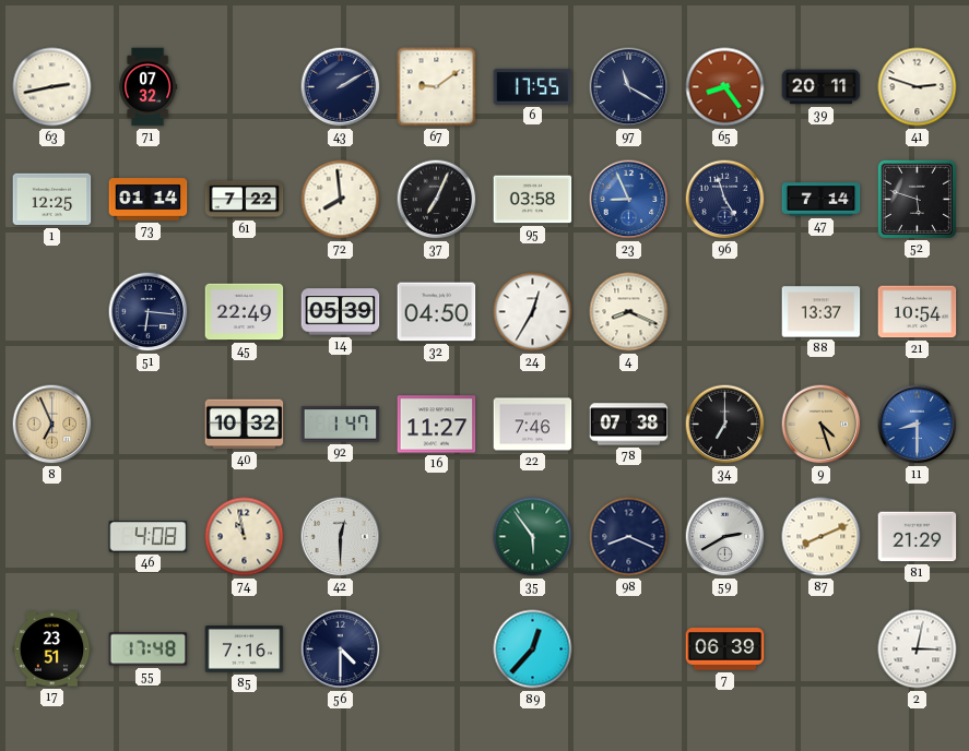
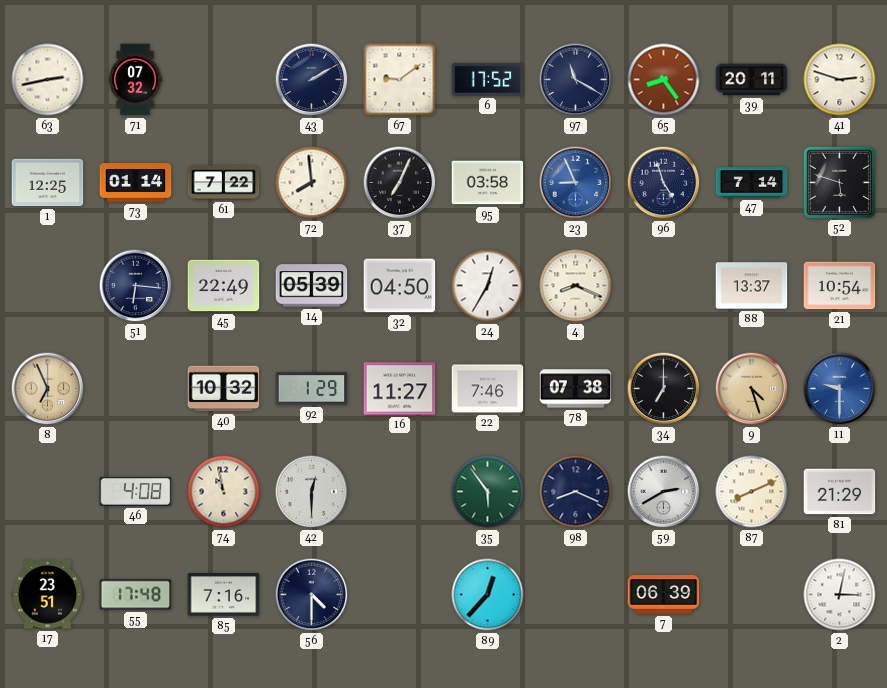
6: 17:55 -> 17:52
92: 1:47 -> 1:29
11: 8:30 -> 9:30
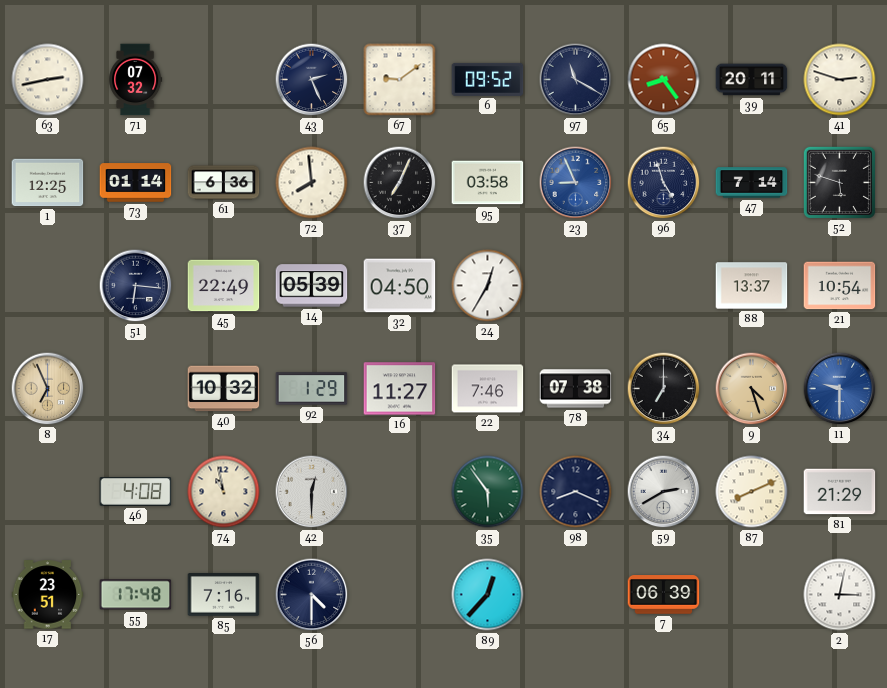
43: 2:10 -> 2:26
6: 17:52 -> 09:52
61: 7:22 -> 6:36
4: 8:19 -> none
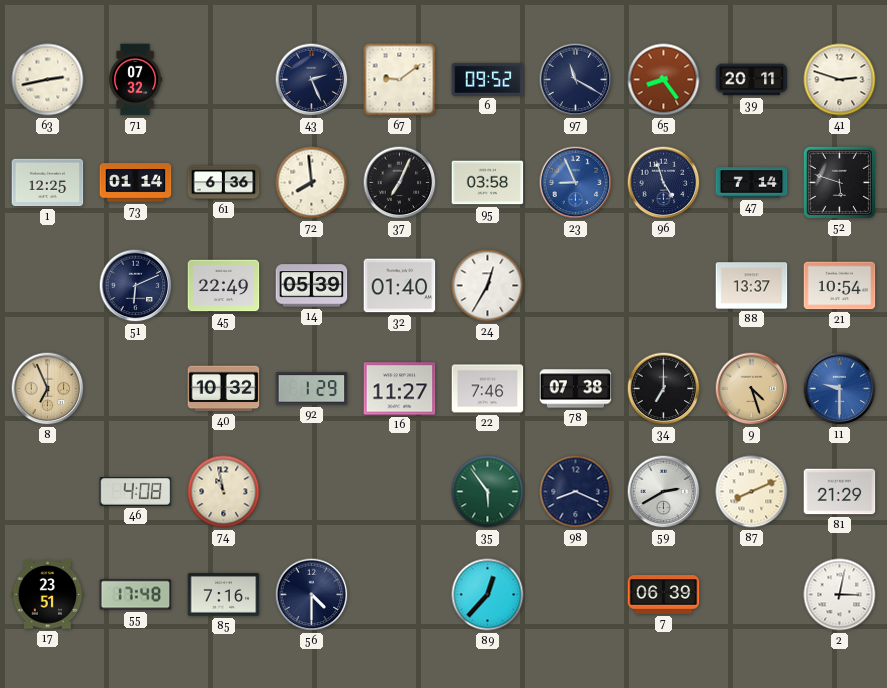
51: 6:16 -> 6:11
32: 04:50 -> 01:40
42: 12:30 -> none
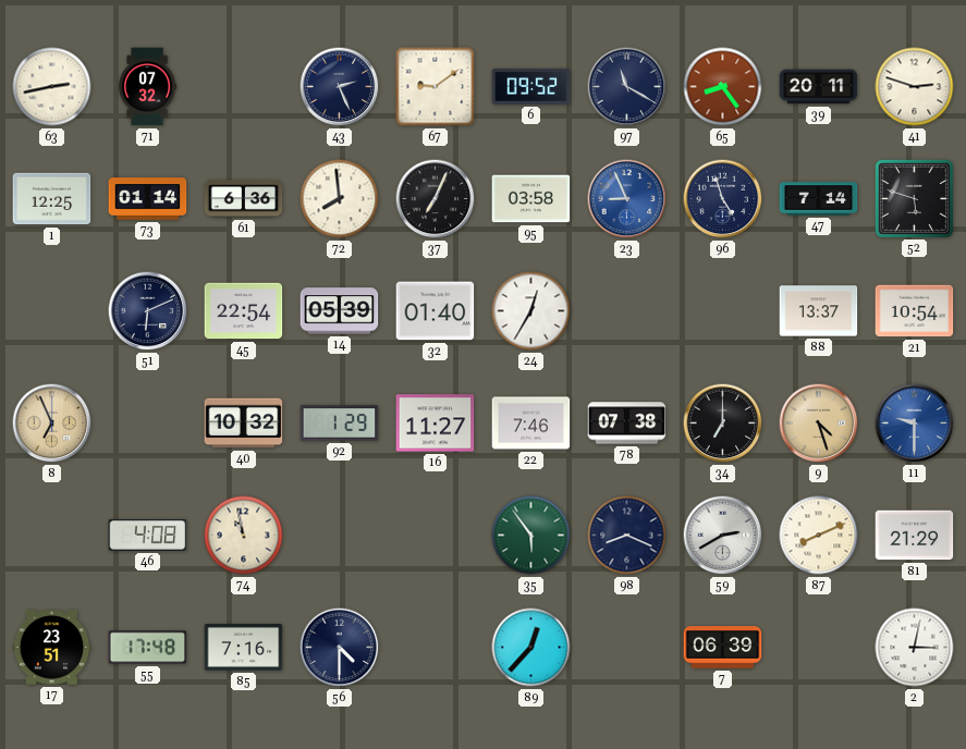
45: 22:49 -> 22:54
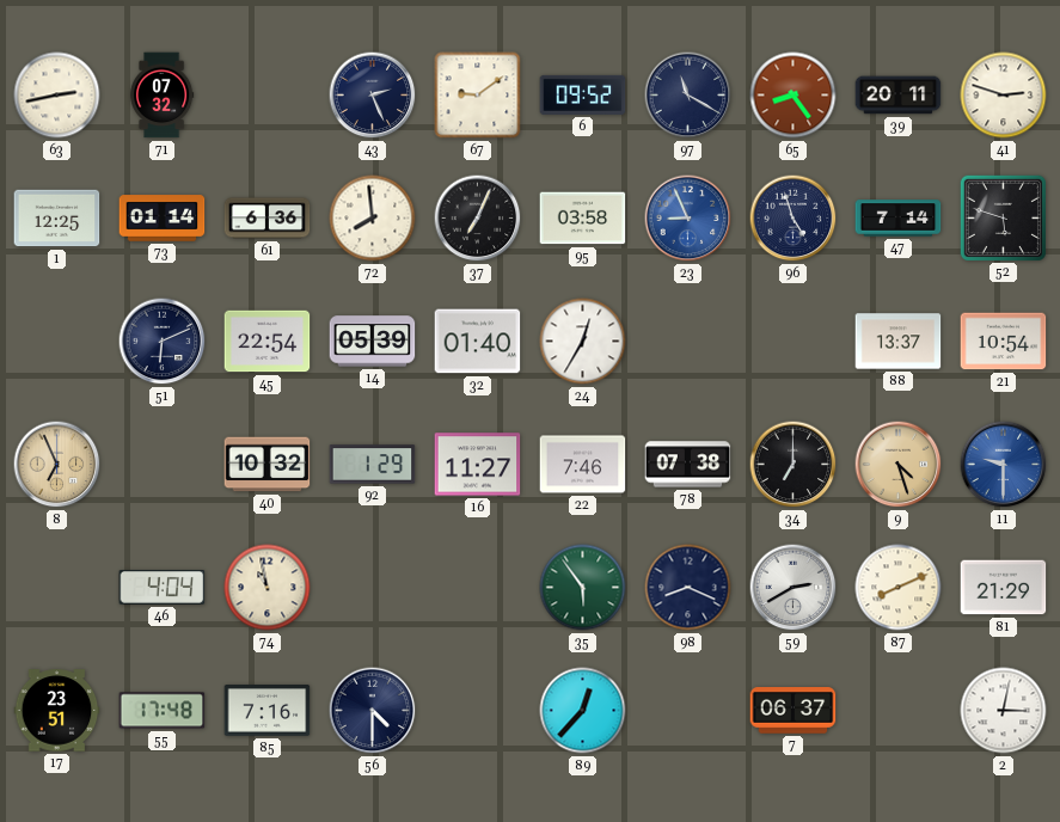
46: 4:08 -> 4:04
7: 06:39 -> 06:37
